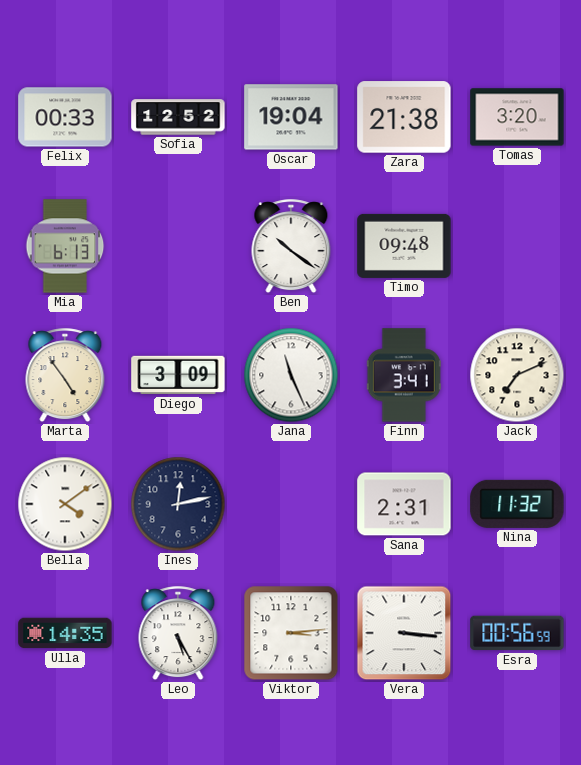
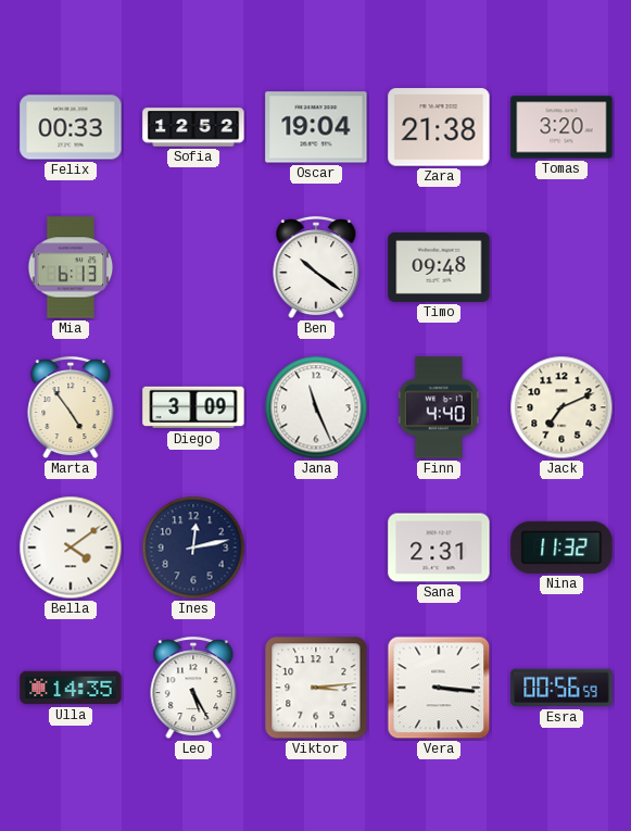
Finn: 3:41 -> 4:40
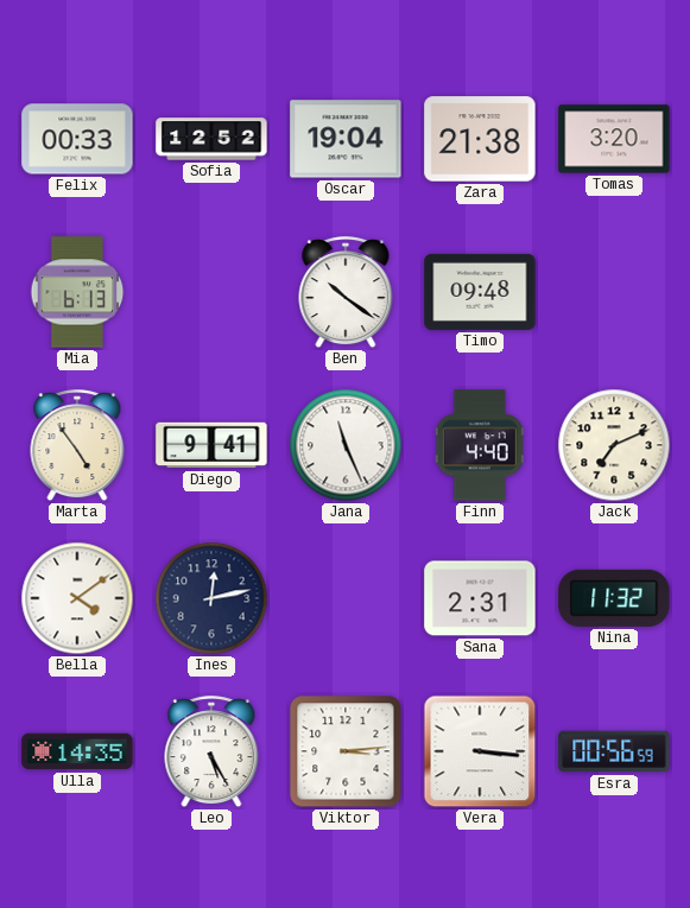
Diego: 3:09 -> 9:41
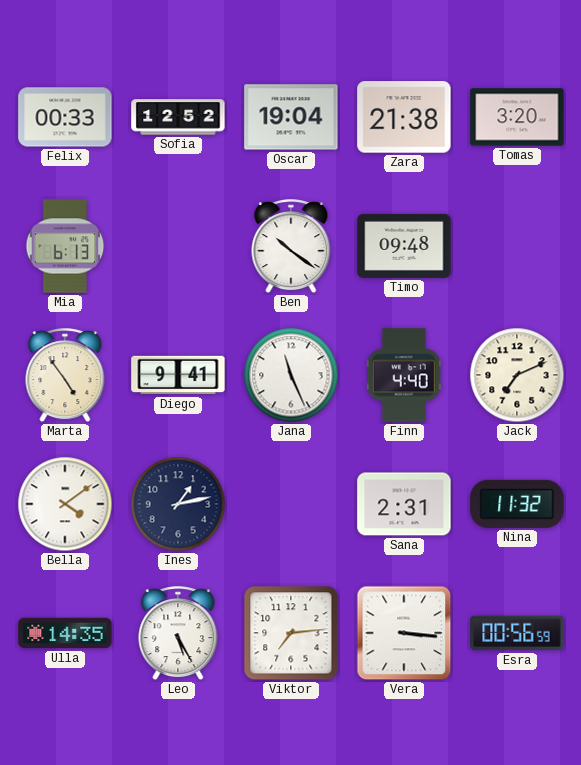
Ines: 12:13 -> 1:13
Viktor: 3:14 -> 7:14
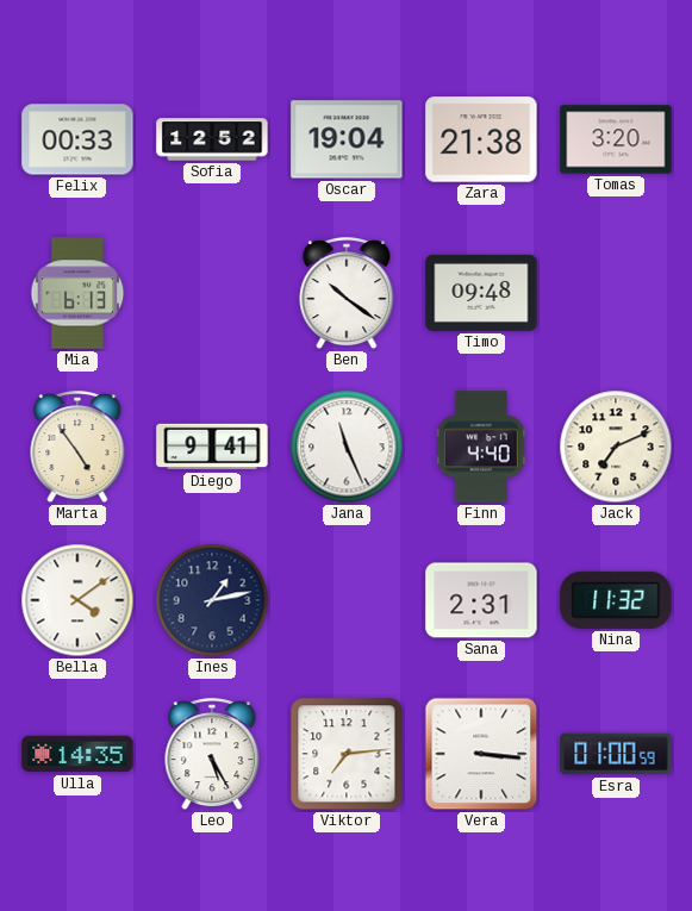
Esra: 00:56 -> 01:00
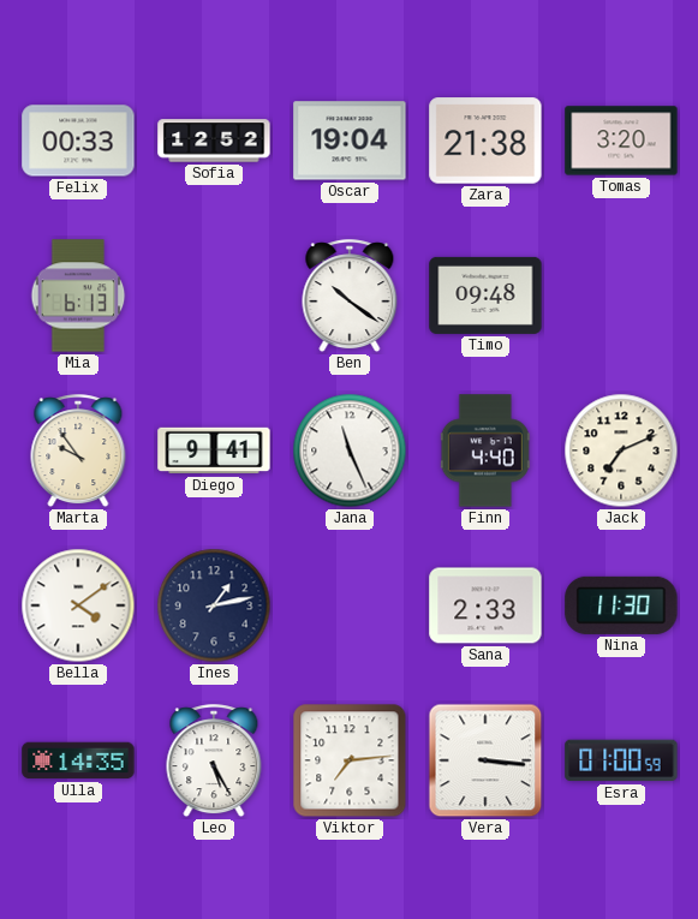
Marta: 4:54 -> 9:54
Sana: 2:31 -> 2:33
Nina: 11:32 -> 11:30
